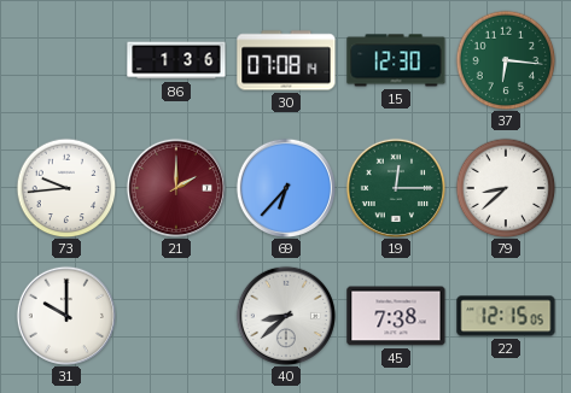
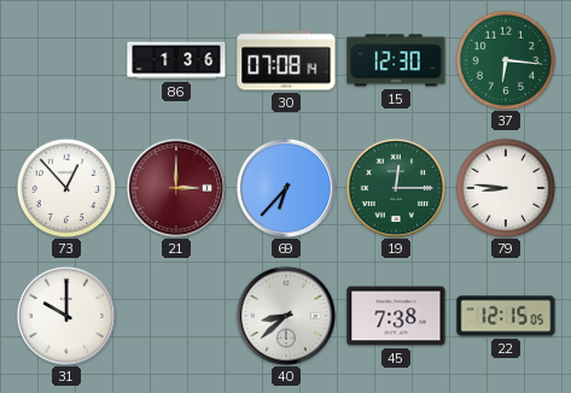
73: 9:44 -> 12:53
21: 2:00 -> 3:00
79: 8:38 -> 8:46
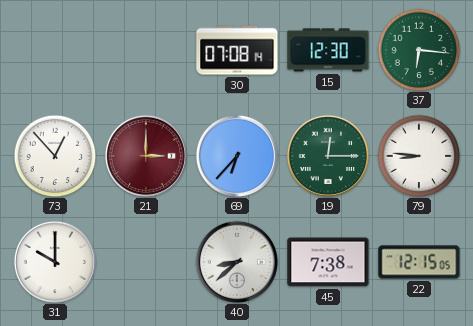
86: 1:36 -> none
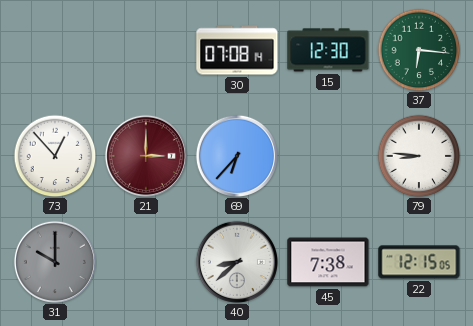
19: 12:15 -> none
31 dial: white -> grey
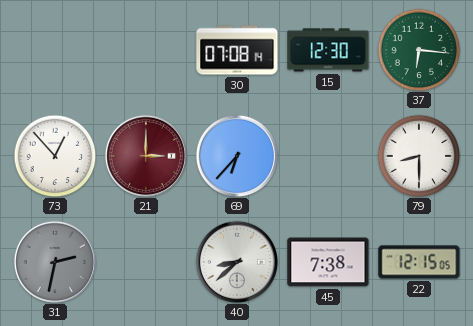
79: 8:46 -> 8:30
31: 10:00 -> 2:32
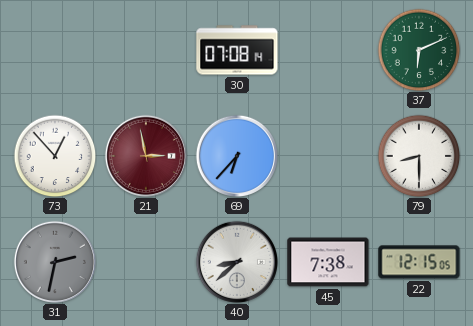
15: 12:30 -> none
37: 6:16 -> 6:11
21: 3:00 -> 2:58
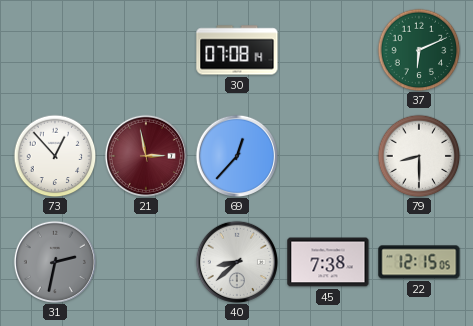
69: 6:37 -> 12:37
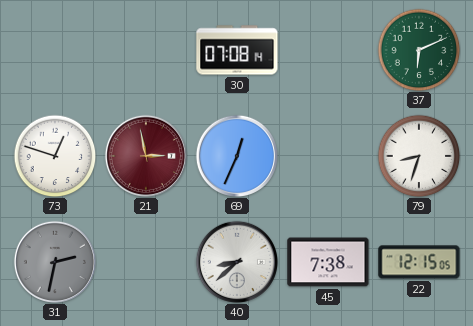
73: 12:53 -> 12:48
69: 12:37 -> 12:34
79: 8:30 -> 8:33
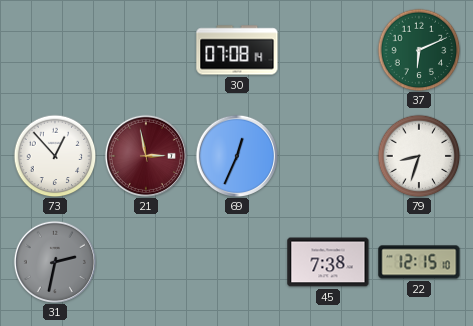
73: 12:48 -> 12:53
40: 8:38 -> none
22: 12:15:05 -> 12:15:10
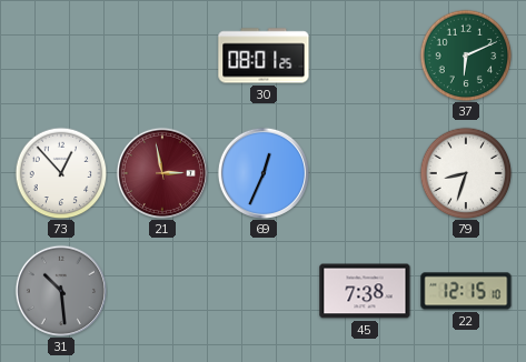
30: 07:08 -> 08:01
31: 2:32 -> 10:29
